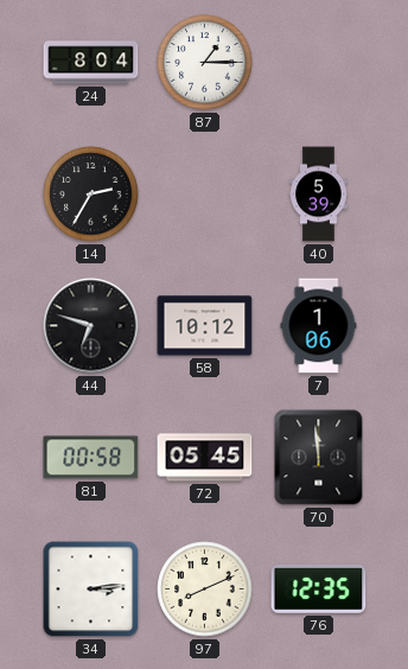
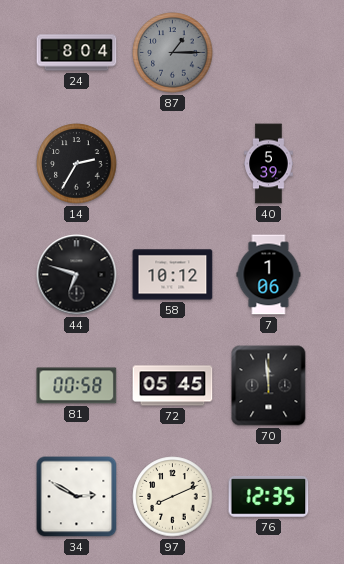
87 dial: white -> grey
34: 3:14 -> 2:50
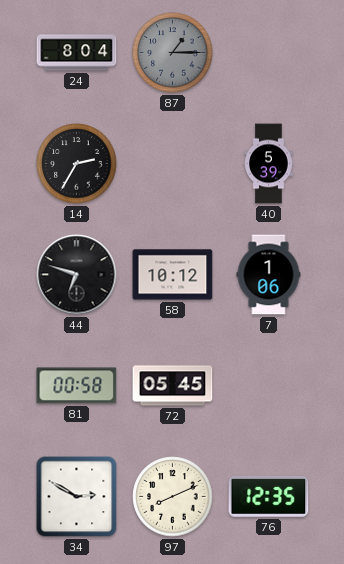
70: 11:59 -> none
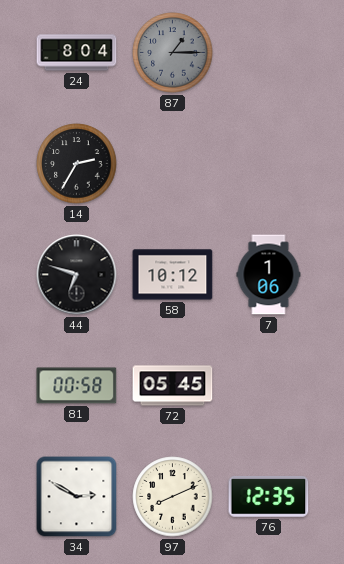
40: 5:39 -> none
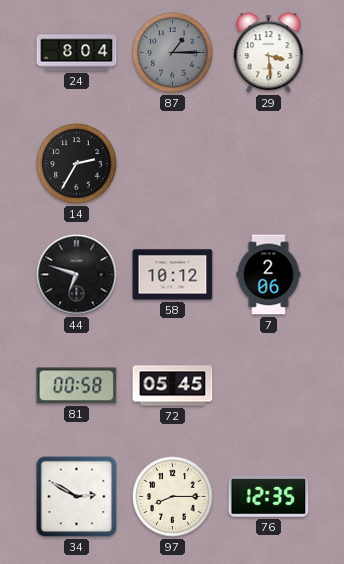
29: none -> 3:29
7: 1:06 -> 2:06
97: 8:11 -> 8:15
